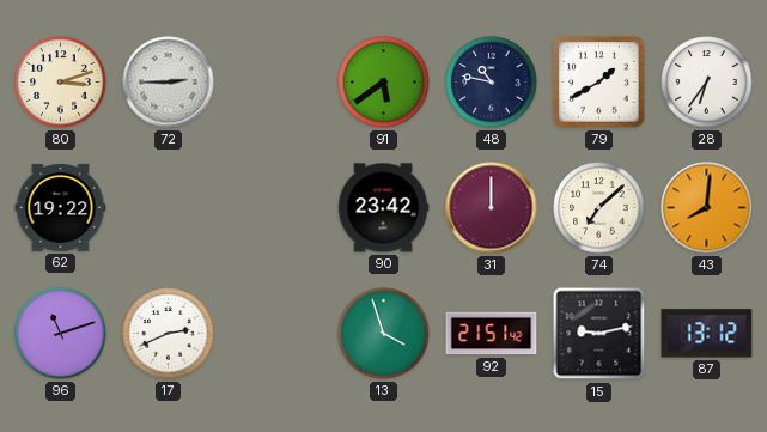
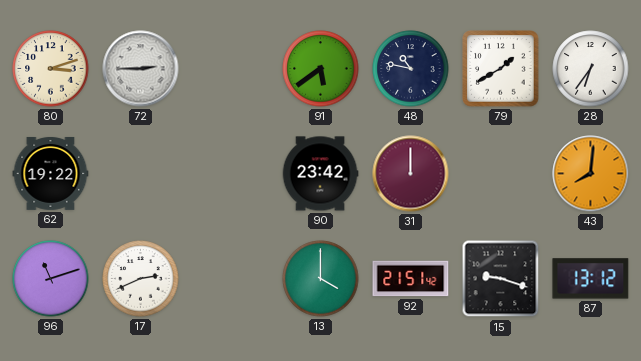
74: 7:08 -> none
13: 3:57 -> 4:00
15: 9:13 -> 9:18
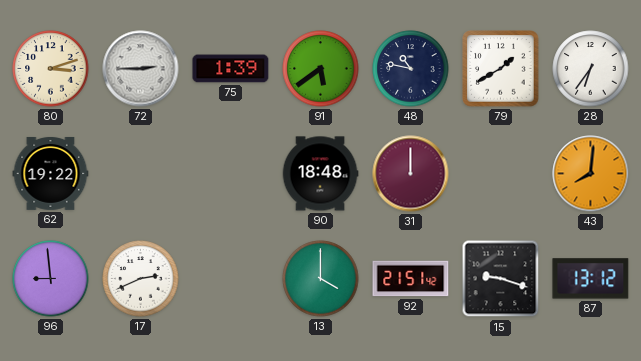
75: none -> 1:39
90: 23:42 -> 18:48
96: 11:12 -> 8:59
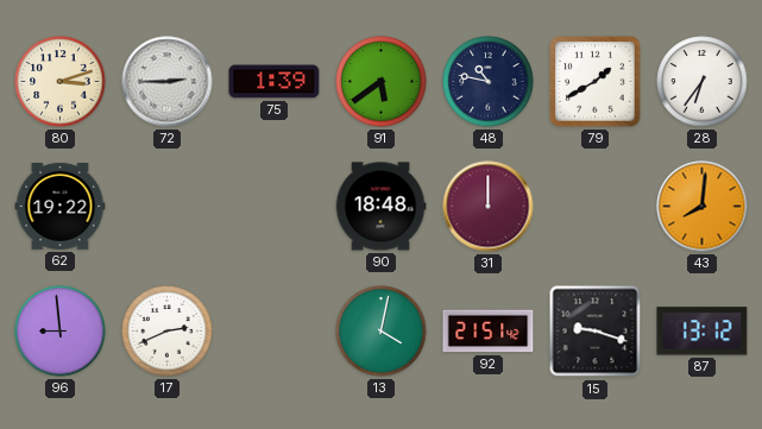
13: 4:00 -> 4:02
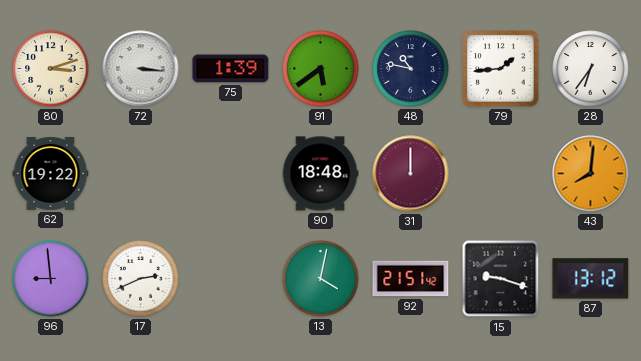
72: 2:45 -> 3:16
79: 1:40 -> 1:44
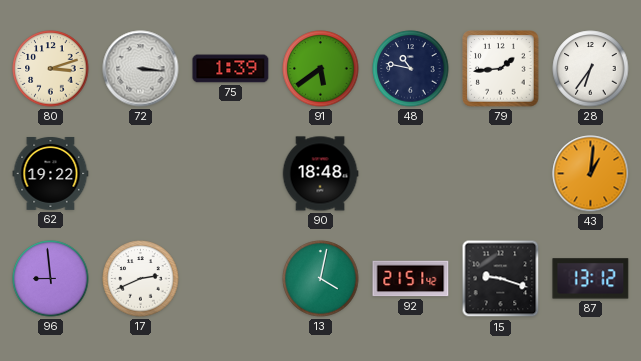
31: 12:00 -> none
43: 8:01 -> 1:01
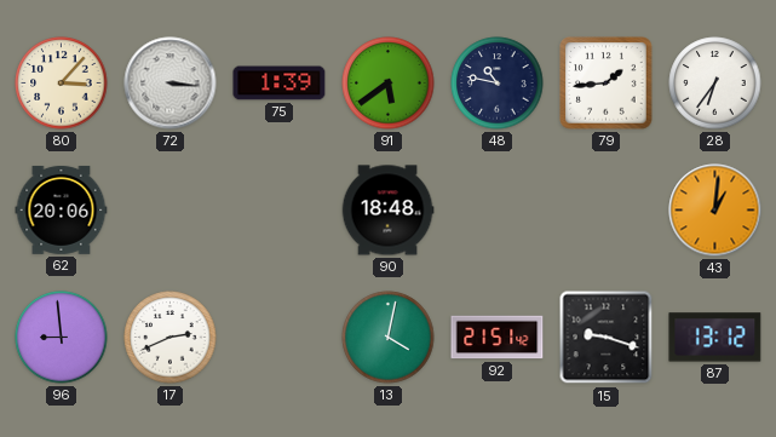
80: 3:12 -> 3:07
62: 19:22 -> 20:06
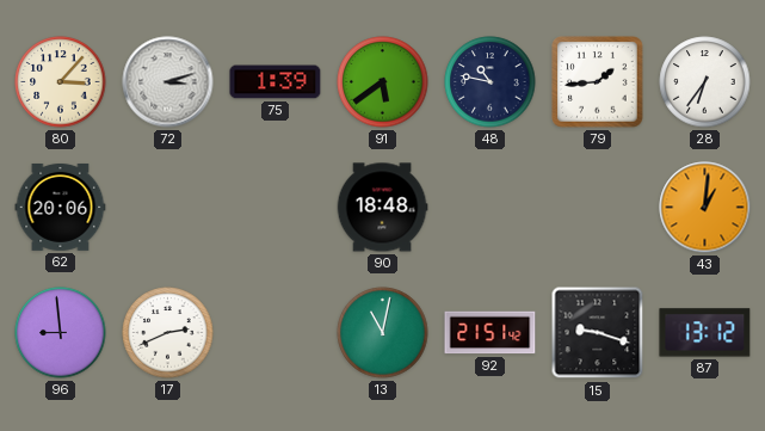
72: 3:16 -> 3:12
13: 4:02 -> 11:02
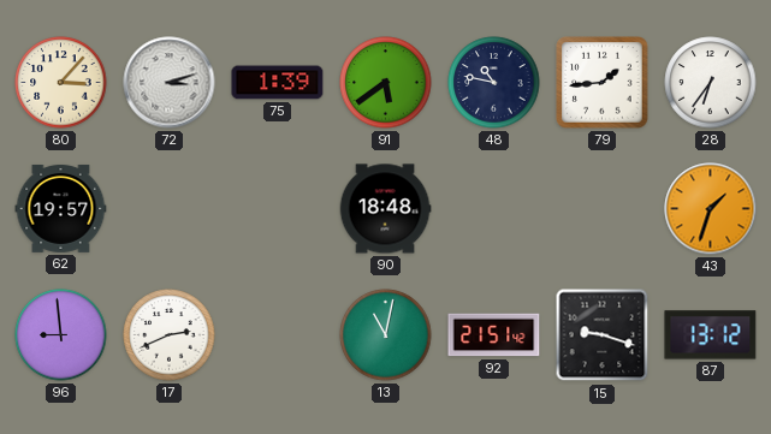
62: 20:06 -> 19:57
43: 1:01 -> 1:33
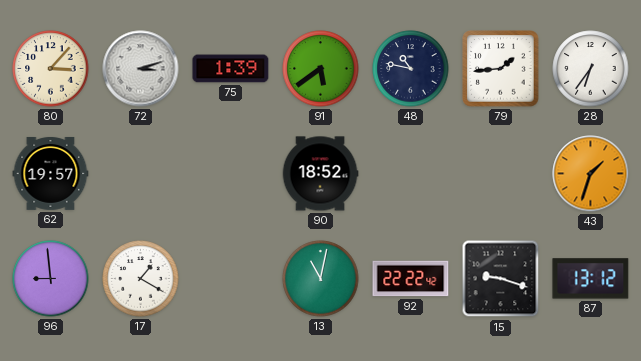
90: 18:48 -> 18:52
17: 2:41 -> 1:20
92: 21:51 -> 22:22
